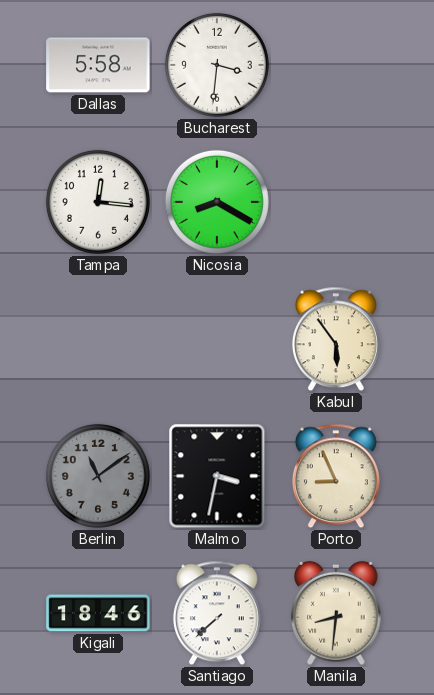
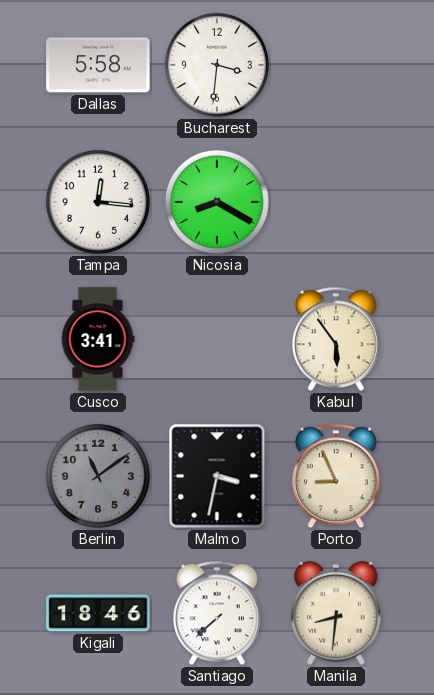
Cusco: none -> 3:41
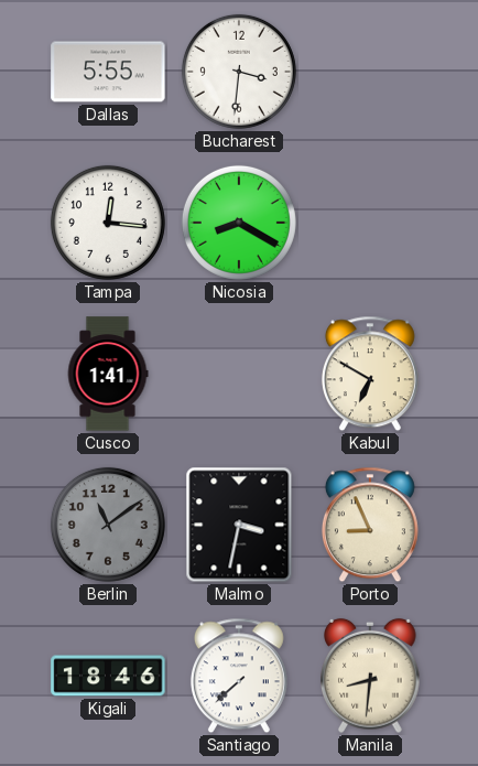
Dallas: 5:58 -> 5:55
Cusco: 3:41 -> 1:41
Kabul: 5:54 -> 6:50
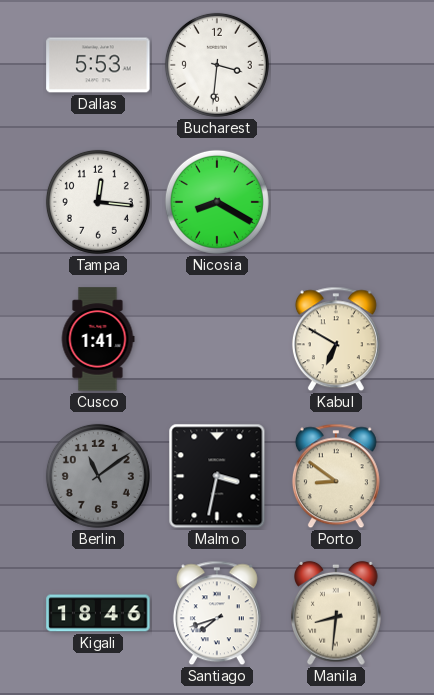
Dallas: 5:55 -> 5:53
Porto: 8:56 -> 8:51
Santiago: 7:38 -> 7:42
